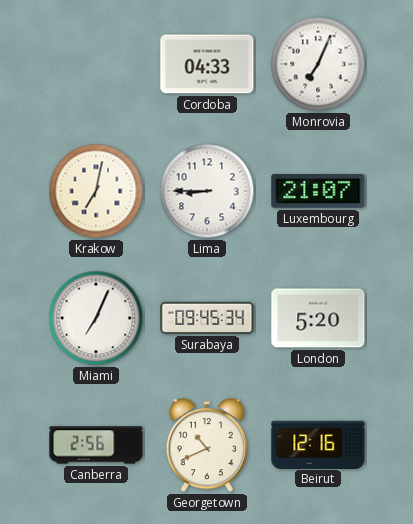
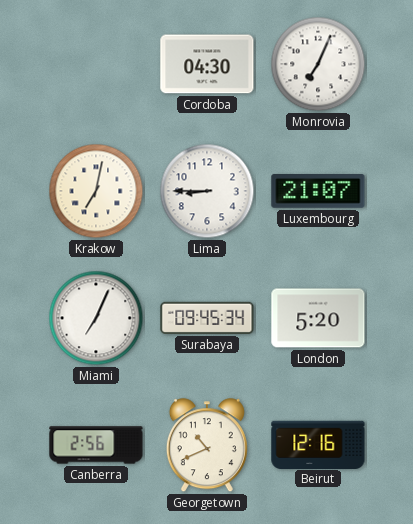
Cordoba: 04:33 -> 04:30
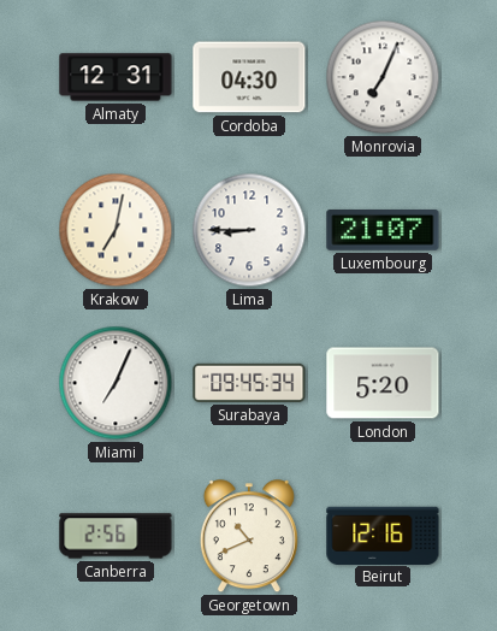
Almaty: none -> 12:31
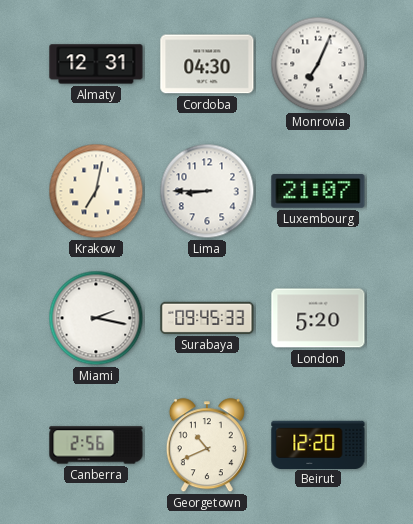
Miami: 7:04 -> 2:17
Surabaya: 09:45:34 -> 09:45:33
Beirut: 12:16 -> 12:20
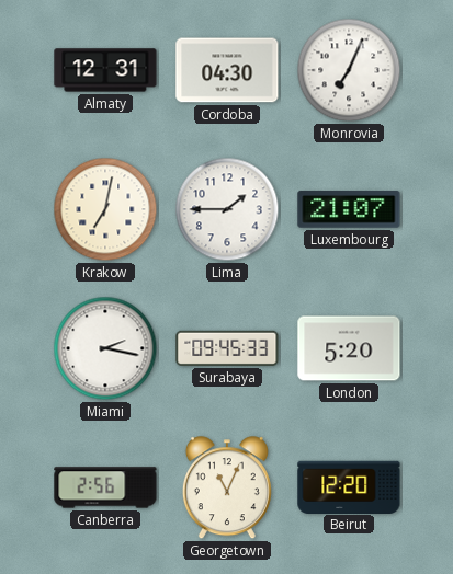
Lima: 8:45 -> 1:45
Georgetown: 10:41 -> 11:04
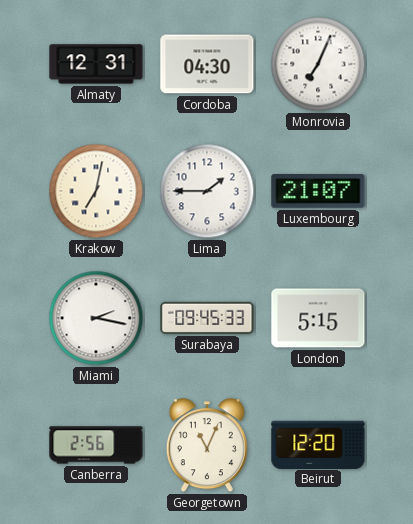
London: 5:20 -> 5:15
